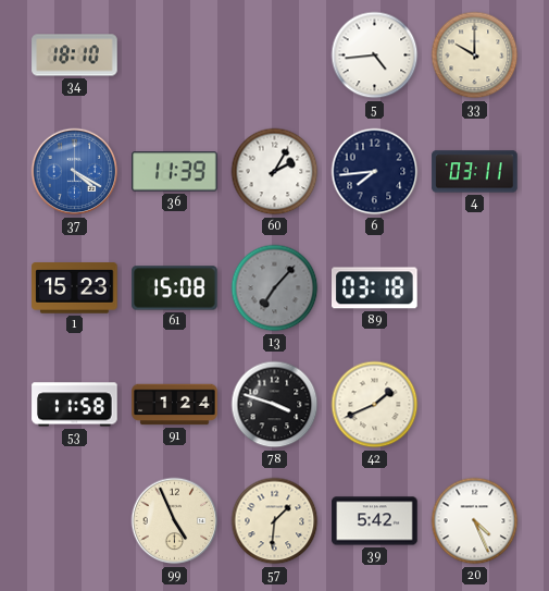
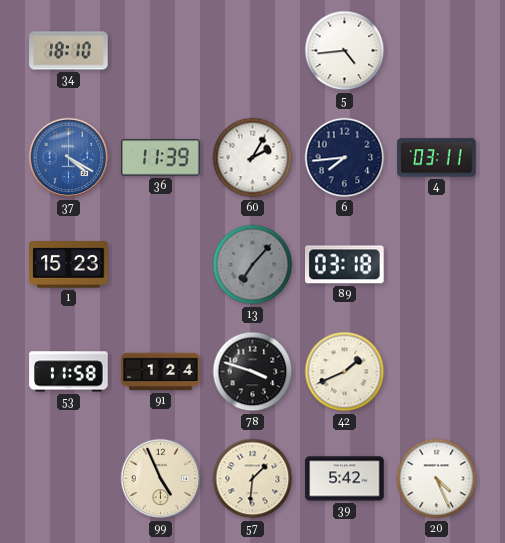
33: 10:00 -> none
61: 15:08 -> none
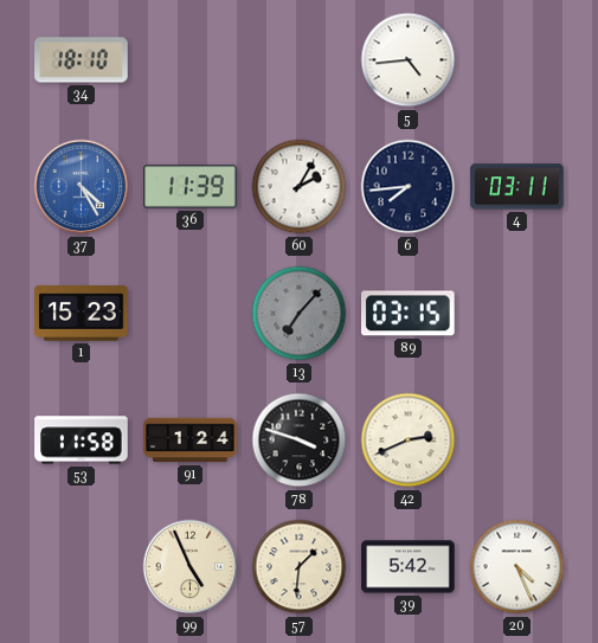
37: 4:20 -> 4:25
89: 03:18 -> 03:15
42: 1:41 -> 2:41
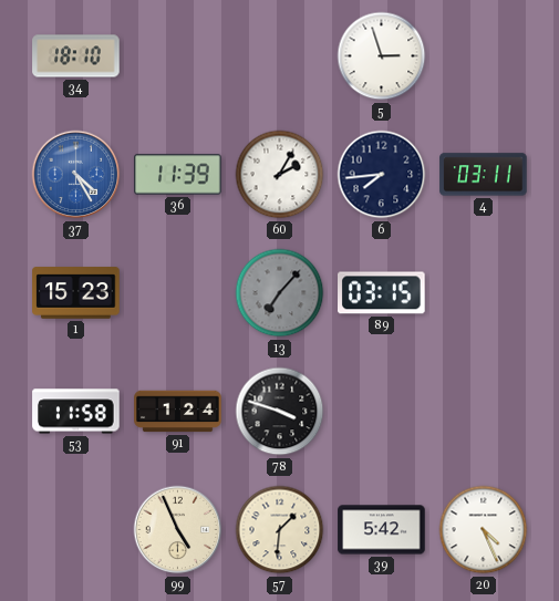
5: 4:44 -> 2:57
42: 2:41 -> none
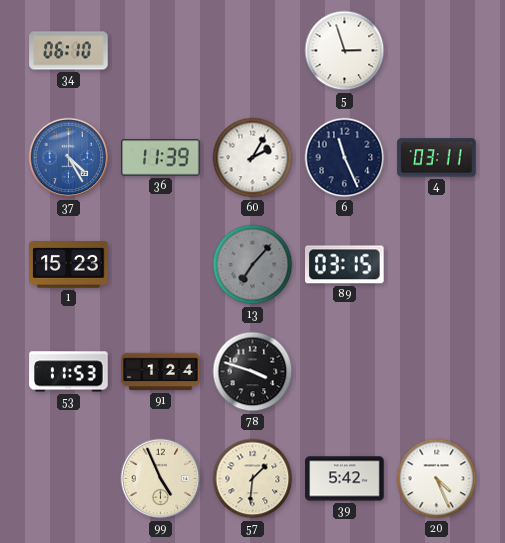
34: 18:10 -> 06:10
6: 7:44 -> 11:26
53: 11:58 -> 11:53
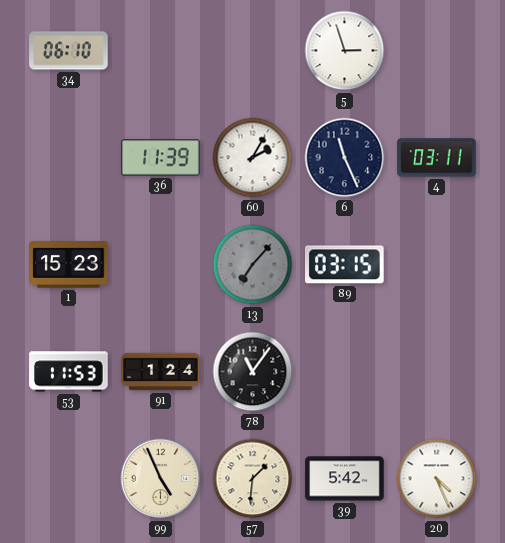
37: 4:25 -> none
78: 3:48 -> 11:06
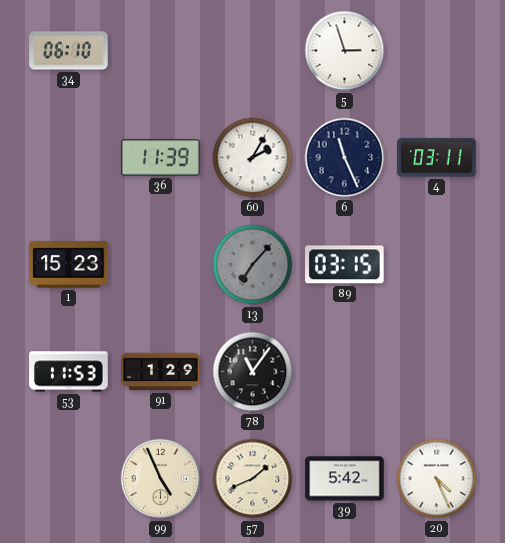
91: 1:24 -> 1:29
57: 1:31 -> 1:41
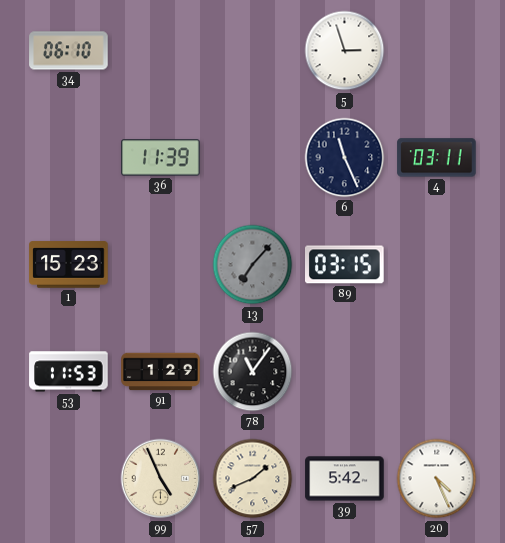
60: 2:05 -> none
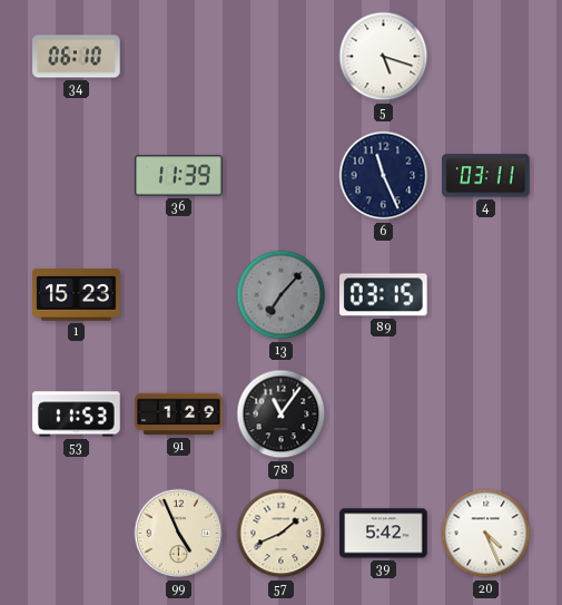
5: 2:57 -> 5:18
